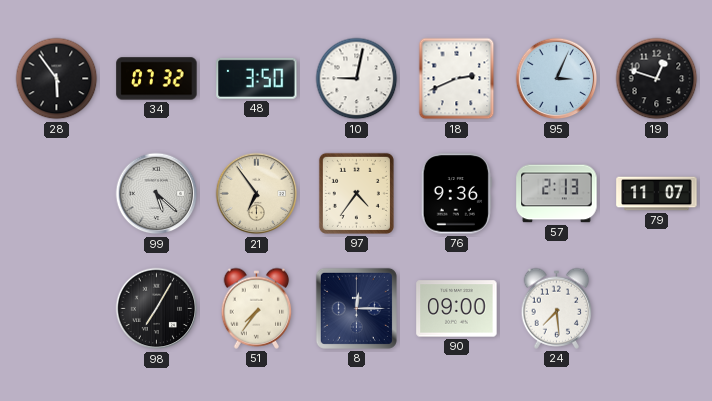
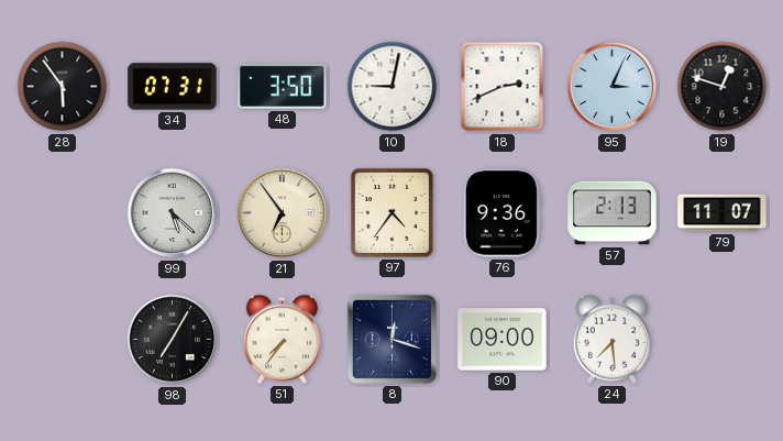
34: 07:32 -> 07:31
8: 12:15 -> 12:18
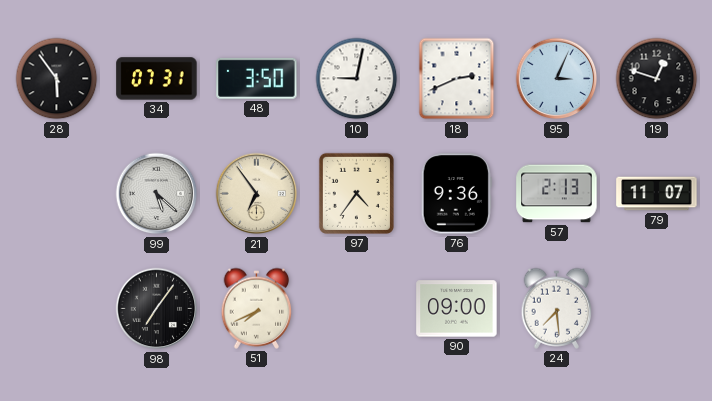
98: 7:05 -> 7:06
51: 7:36 -> 7:41
8: 12:18 -> none
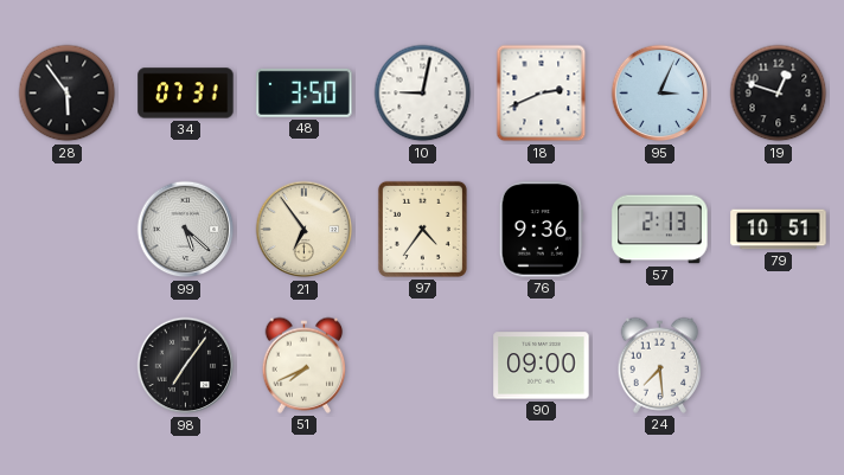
79: 11:07 -> 10:51
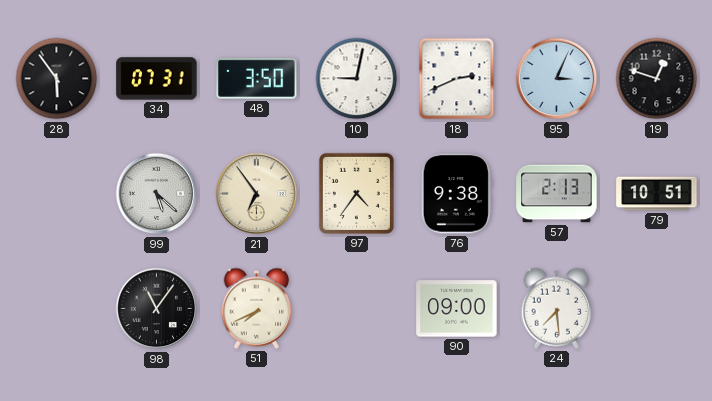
76: 9:36 -> 9:38
98: 7:06 -> 11:06
